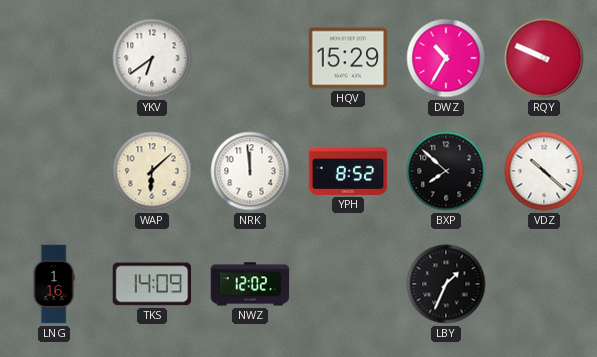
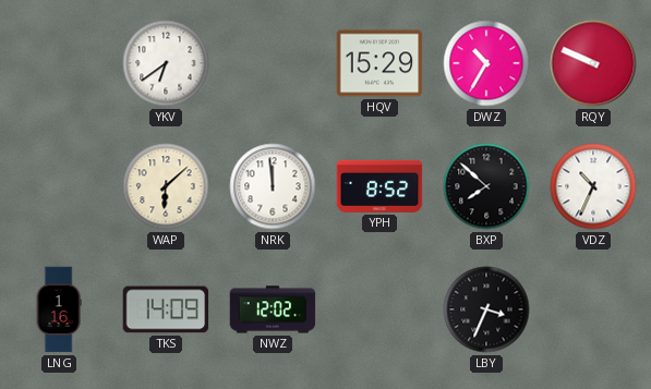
VDZ: 10:22 -> 10:34
LBY: 1:34 -> 3:34
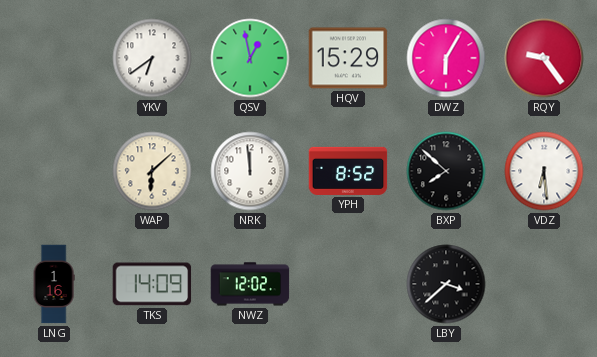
QSV: none -> 12:58
DWZ: 10:35 -> 6:05
RQY: 9:49 -> 9:24
VDZ: 10:34 -> 6:29
LBY: 3:34 -> 3:38
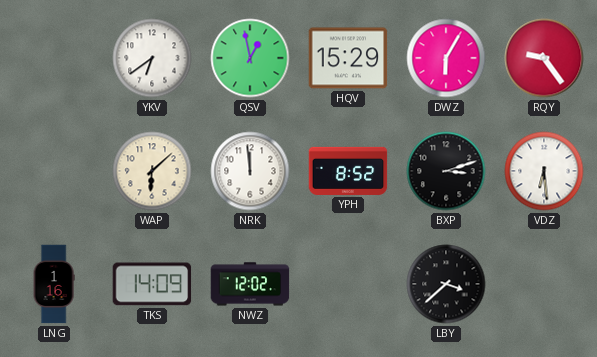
BXP: 7:52 -> 3:12
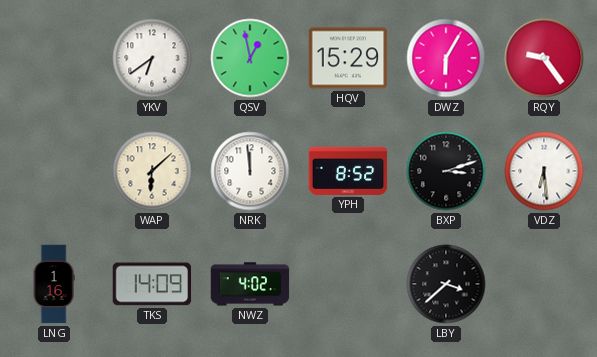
NWZ: 12:02 -> 4:02
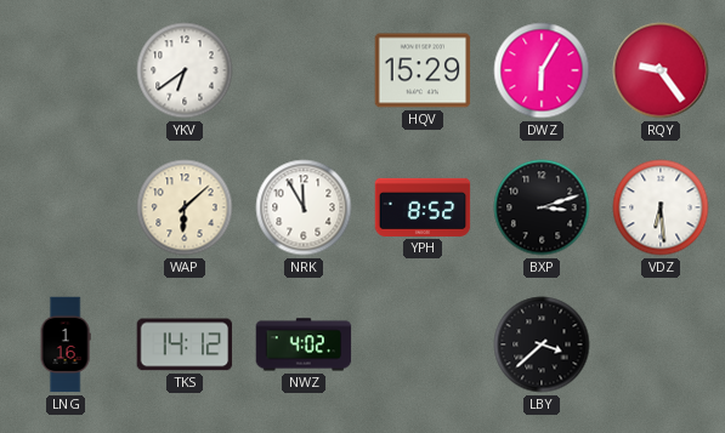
QSV: 12:58 -> none
NRK: 11:59 -> 11:55
TKS: 14:09 -> 14:12
